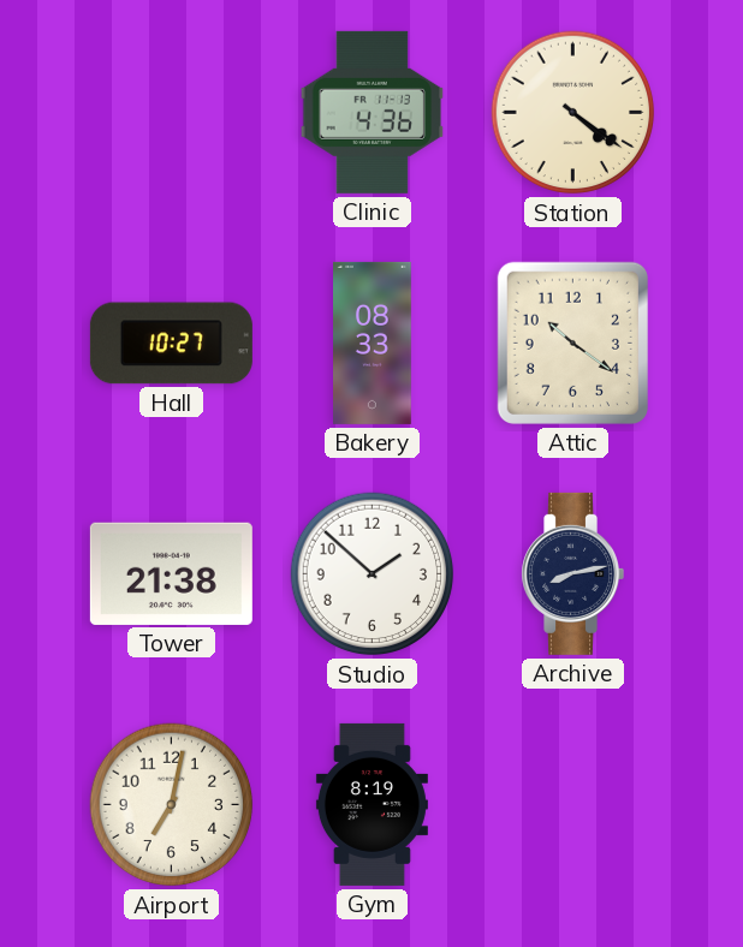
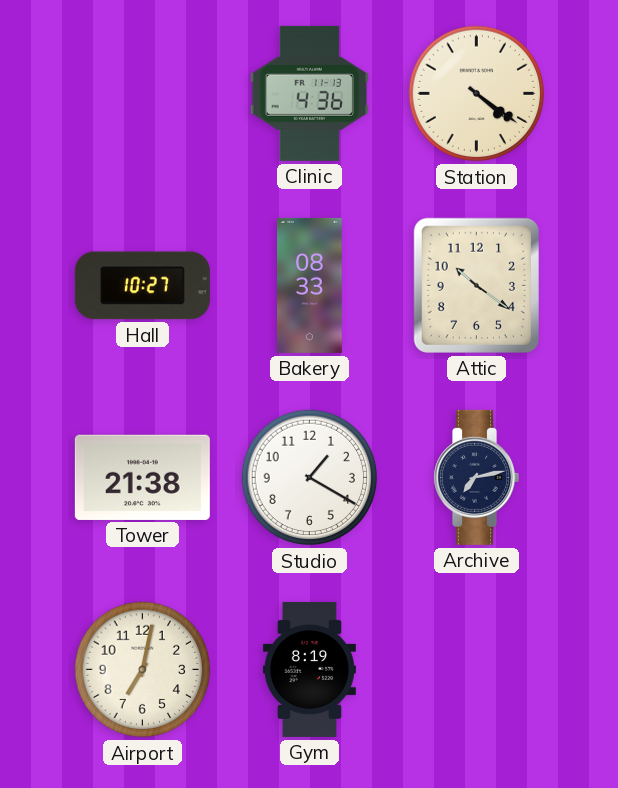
Studio: 1:52 -> 1:20
Archive: 8:13 -> 7:13
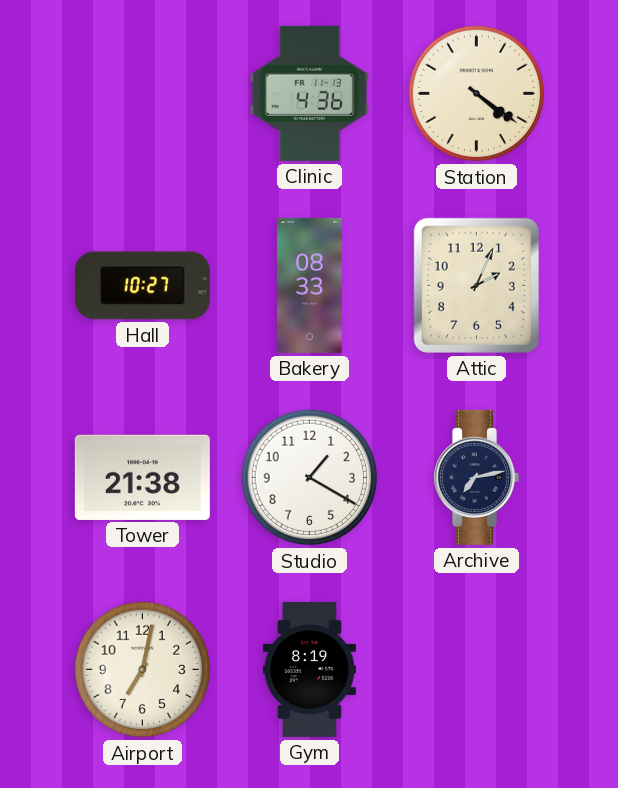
Attic: 10:21 -> 2:04
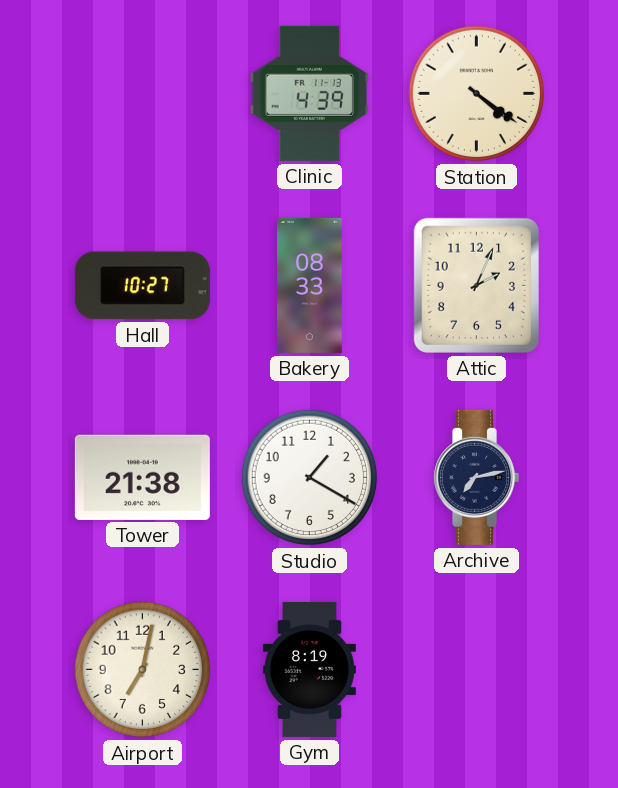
Clinic: 4:36 -> 4:39
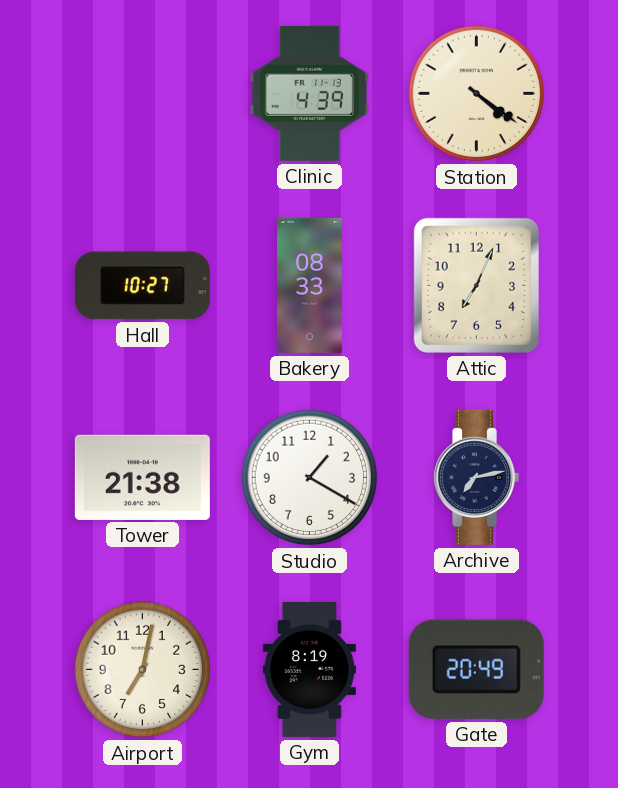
Attic: 2:04 -> 7:04
Gate: none -> 20:49
